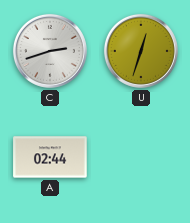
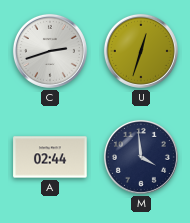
M: none -> 3:59
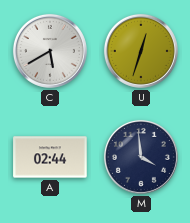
C: 2:42 -> 5:40
